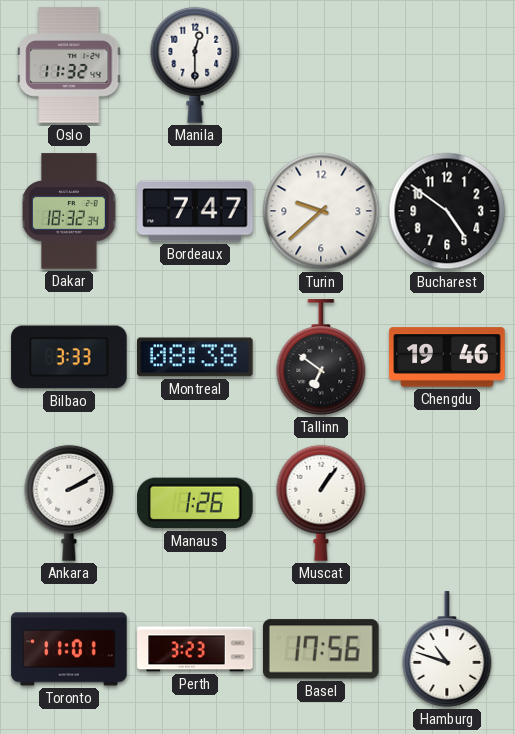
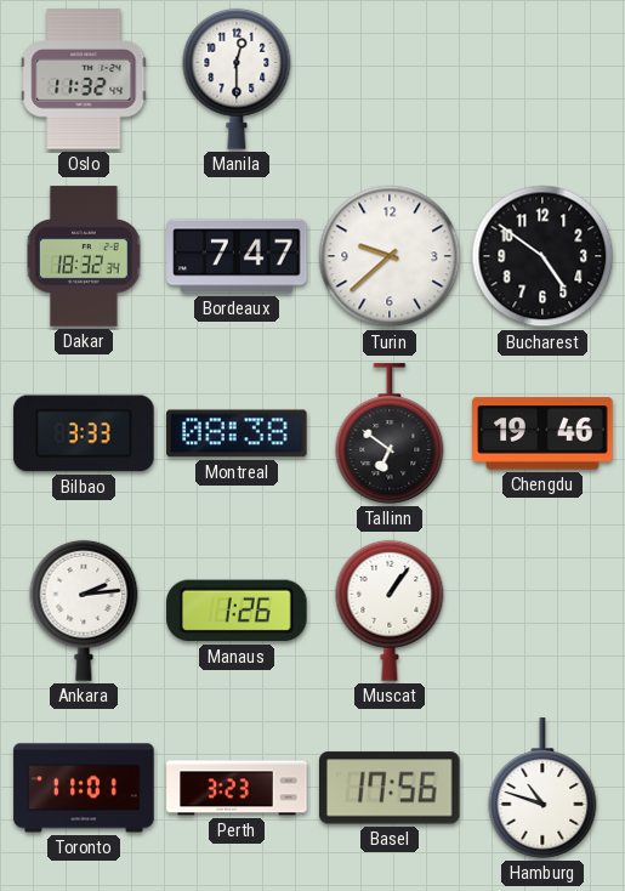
Ankara: 2:10 -> 2:14
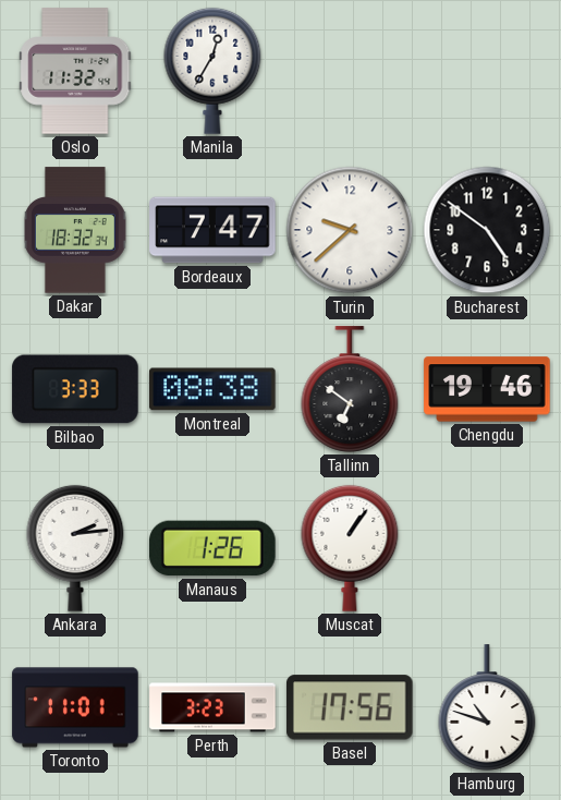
Manila: 12:30 -> 12:35
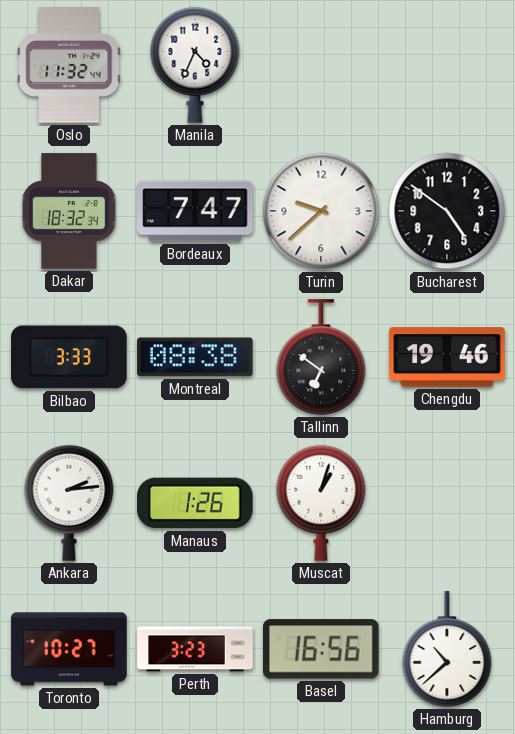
Manila: 12:35 -> 4:34
Muscat: 1:06 -> 1:03
Toronto: 11:01 -> 10:27
Basel: 17:56 -> 16:56
Hamburg: 10:48 -> 10:38
